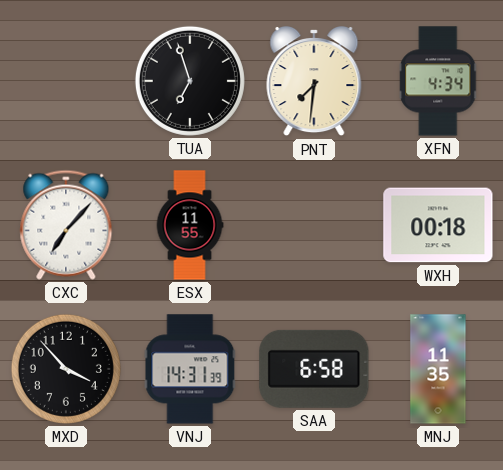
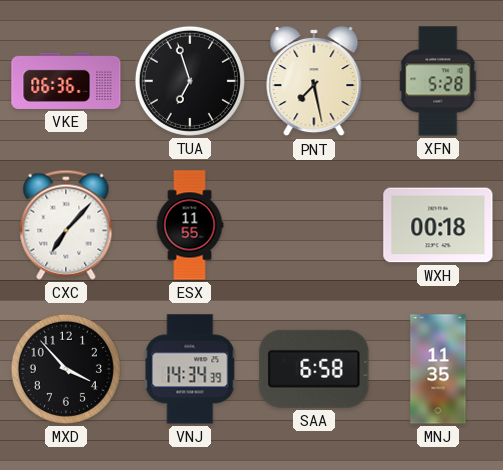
VKE: none -> 06:36
PNT: 7:31 -> 7:28
XFN: 4:34 -> 5:28
VNJ: 14:31 -> 14:34
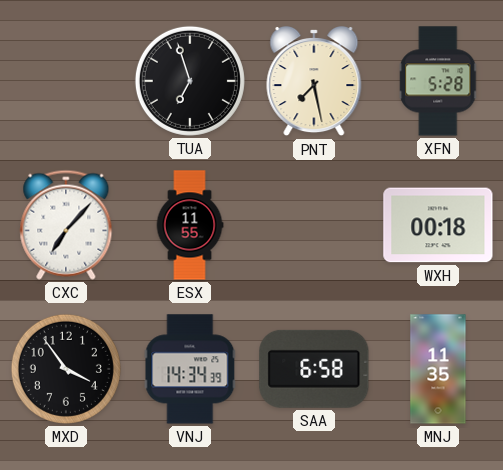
VKE: 06:36 -> none
MXD: 3:53 -> 3:54
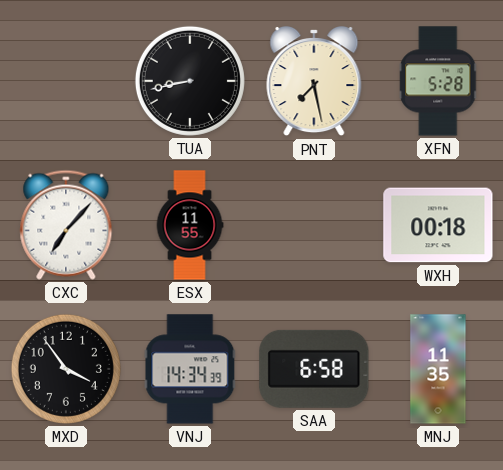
TUA: 6:57 -> 8:43
